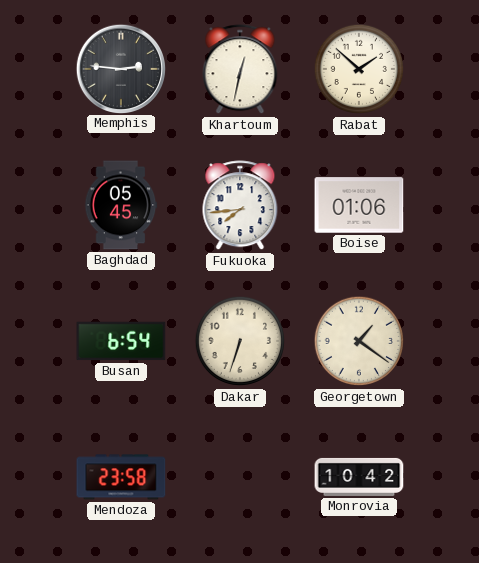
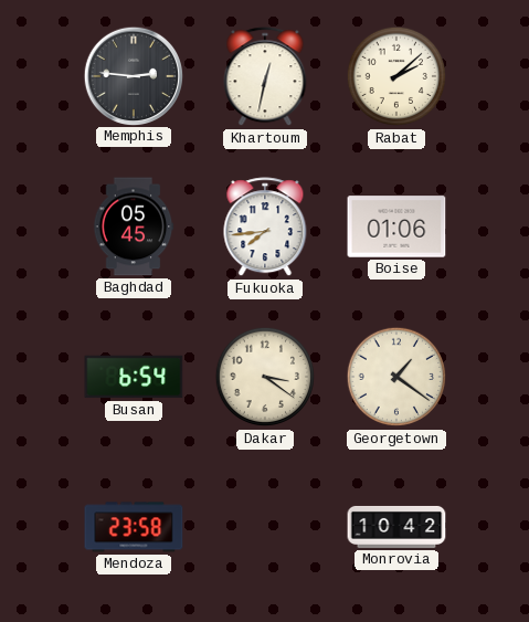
Rabat: 1:52 -> 2:08
Dakar: 6:33 -> 3:21
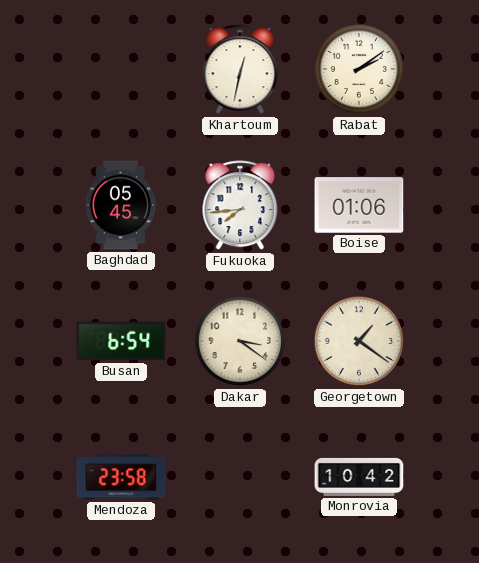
Memphis: 2:46 -> none
Rabat: 2:08 -> 2:09
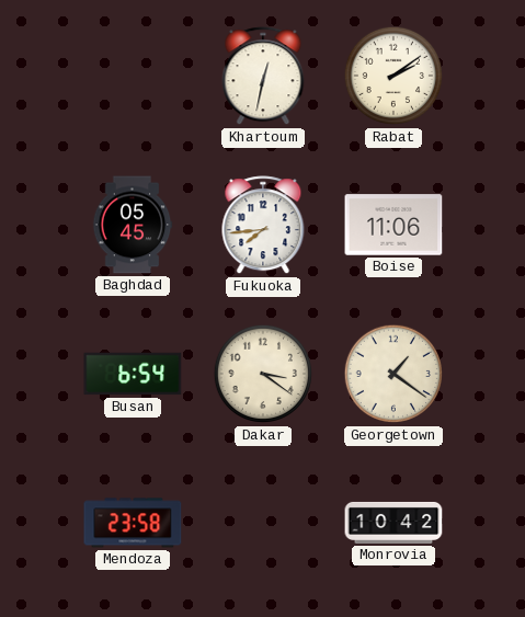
Boise: 01:06 -> 11:06
